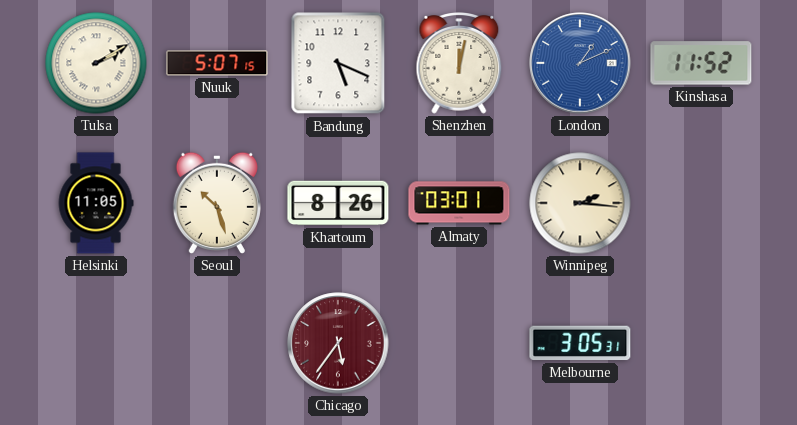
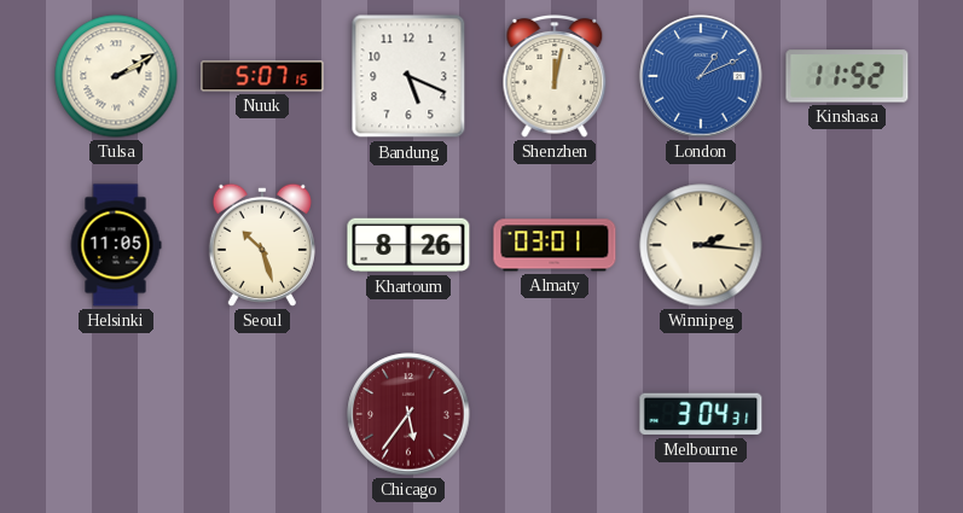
Melbourne: 3:05 -> 3:04
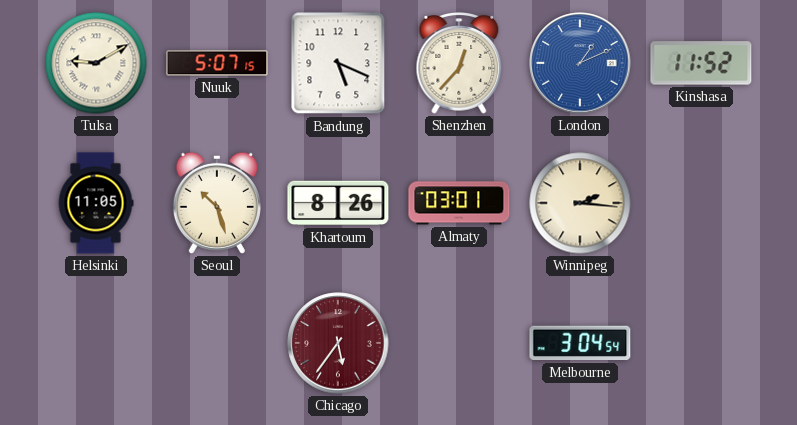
Tulsa: 2:10 -> 9:10
Shenzhen: 12:02 -> 12:37
Melbourne: 3:04:31 -> 3:04:54
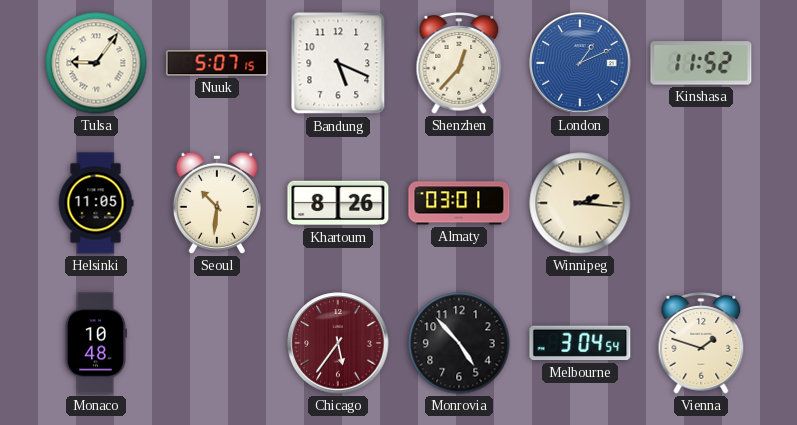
Tulsa: 9:10 -> 9:06
Seoul: 10:27 -> 10:31
Monaco: none -> 10:48
Monrovia: none -> 4:53
Vienna: none -> 1:48
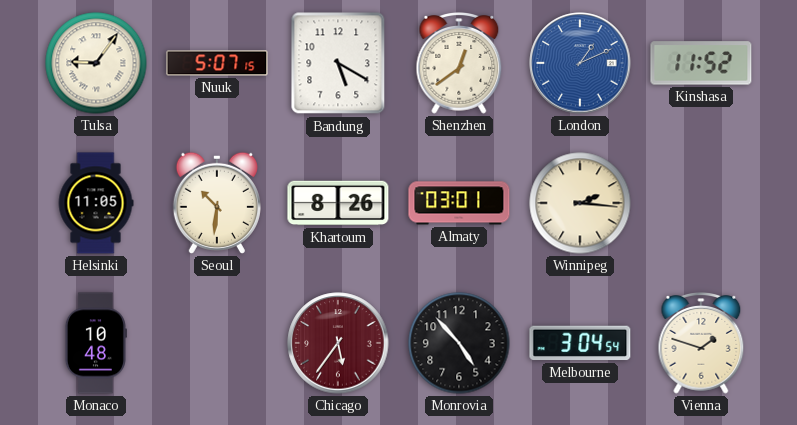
Bandung: 5:19 -> 5:20
Shenzhen: 12:37 -> 12:39
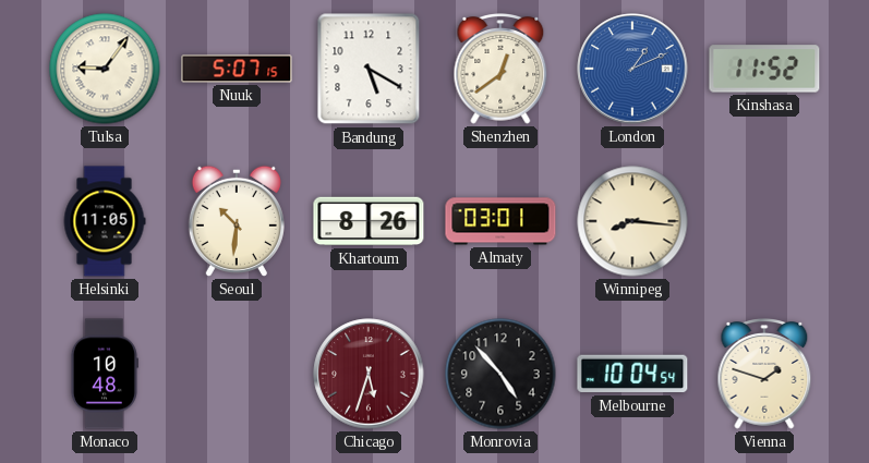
Winnipeg: 2:16 -> 8:16
Chicago: 5:36 -> 5:33
Melbourne: 3:04 -> 10:04
